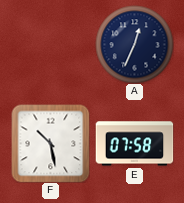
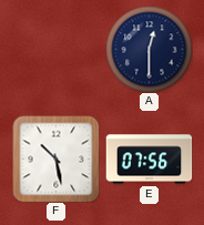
A: 12:34 -> 12:30
E: 07:58 -> 07:56
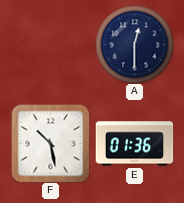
E: 07:56 -> 01:36
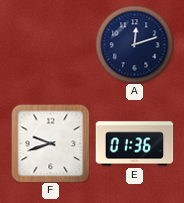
A: 12:30 -> 12:12
F: 10:28 -> 9:42
